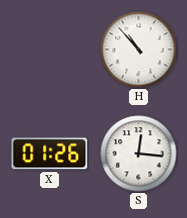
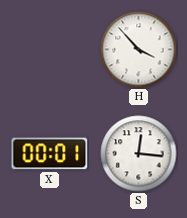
H: 10:53 -> 3:53
X: 01:26 -> 00:01
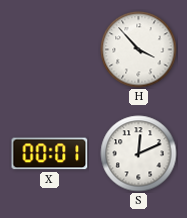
S: 12:16 -> 12:11
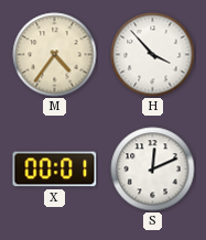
M: none -> 4:36
